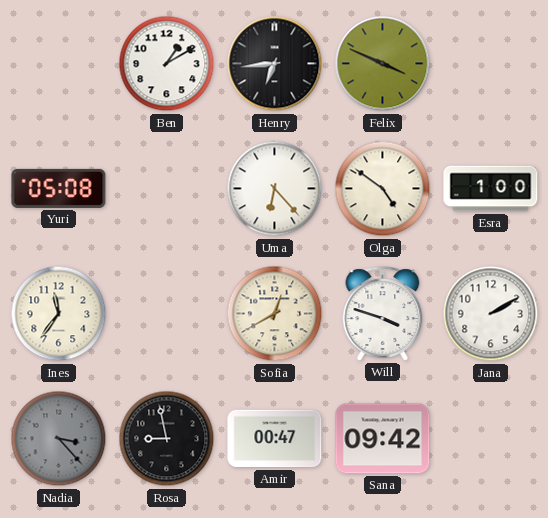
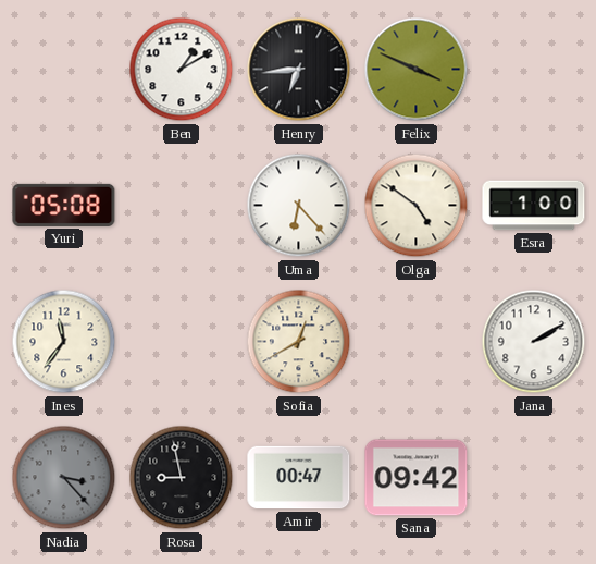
Will: 3:48 -> none
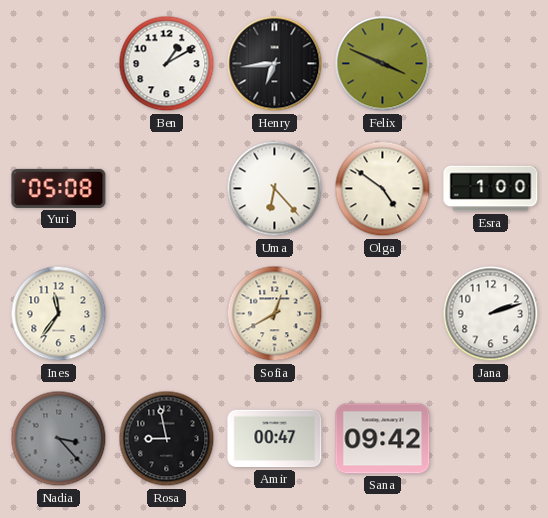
Jana: 2:10 -> 2:12
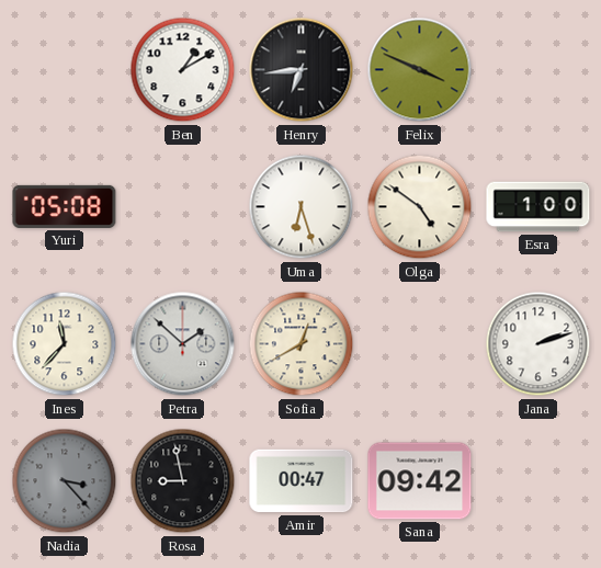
Uma: 6:23 -> 6:27
Ines: 11:36 -> 11:37
Petra: none -> 1:52
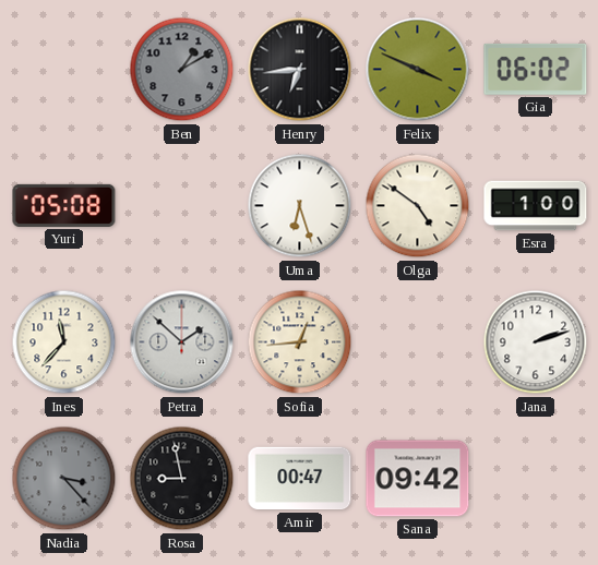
Ben dial: white -> grey
Gia: none -> 06:02
Sofia: 12:40 -> 12:44
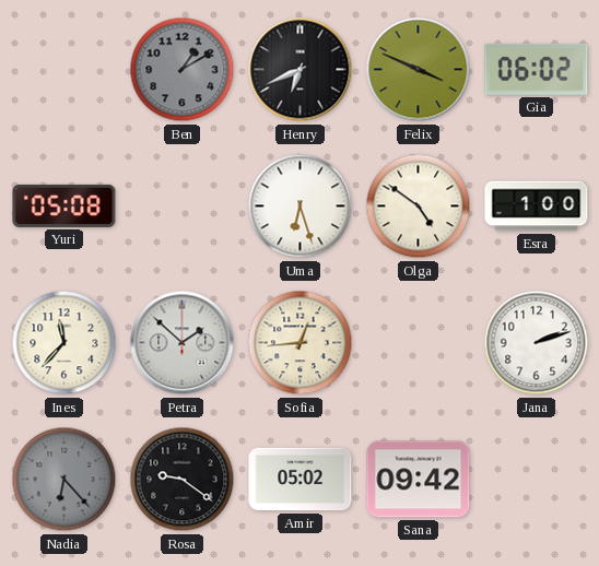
Henry: 6:44 -> 6:41
Nadia: 3:23 -> 6:23
Rosa: 8:58 -> 9:21
Amir: 00:47 -> 05:02
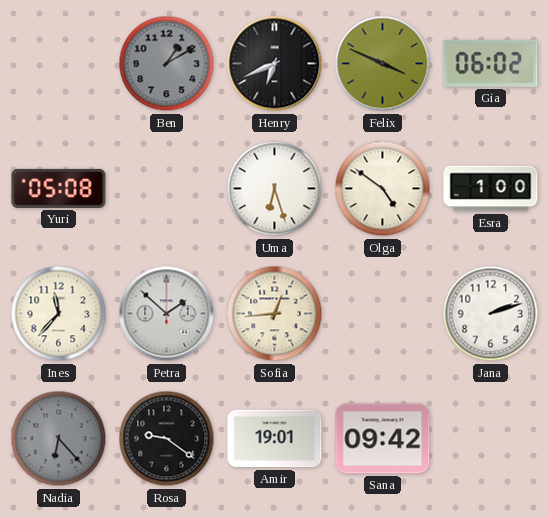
Amir: 05:02 -> 19:01
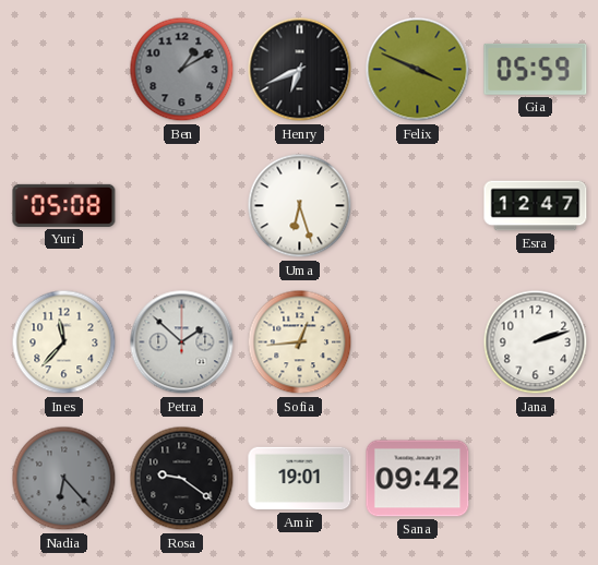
Gia: 06:02 -> 05:59
Olga: 4:51 -> none
Esra: 1:00 -> 12:47
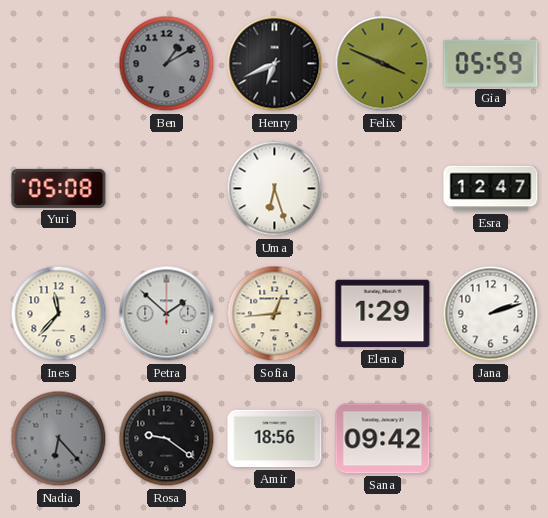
Elena: none -> 1:29
Amir: 19:01 -> 18:56
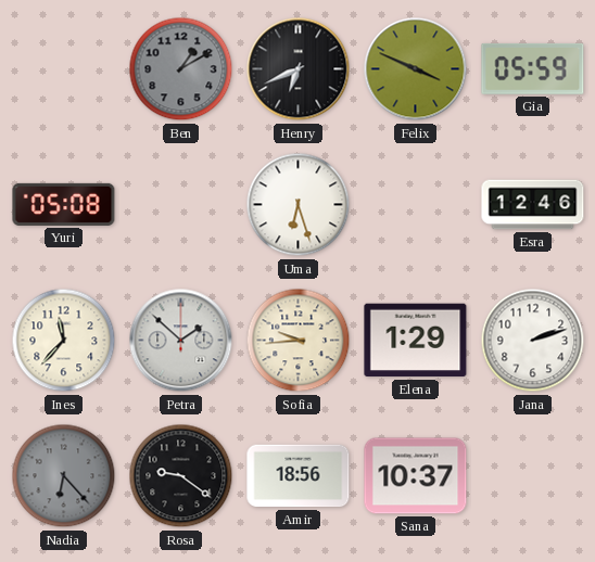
Esra: 12:47 -> 12:46
Sofia: 12:44 -> 9:44
Sana: 09:42 -> 10:37
